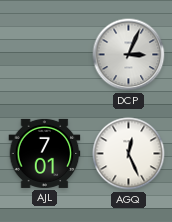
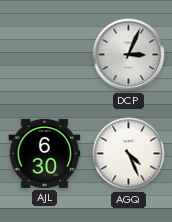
AJL: 7:01 -> 6:30
AGQ: 12:26 -> 4:26
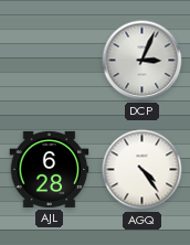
AJL: 6:30 -> 6:28
AGQ: 4:26 -> 4:24
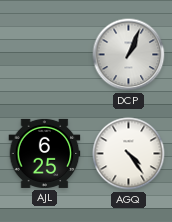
DCP: 3:04 -> 1:04
AJL: 6:28 -> 6:25
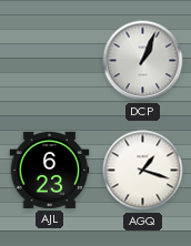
AJL: 6:25 -> 6:23
AGQ: 4:24 -> 1:18
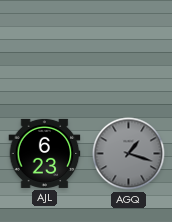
DCP: 1:04 -> none
AGQ dial: white -> grey
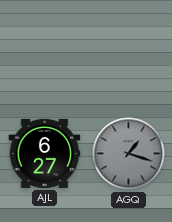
AJL: 6:23 -> 6:27
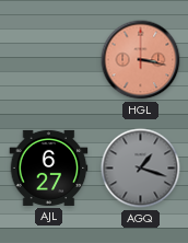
HGL: none -> 3:17
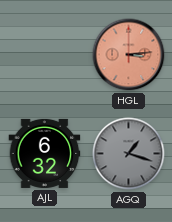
HGL: 3:17 -> 3:14
AJL: 6:27 -> 6:32
